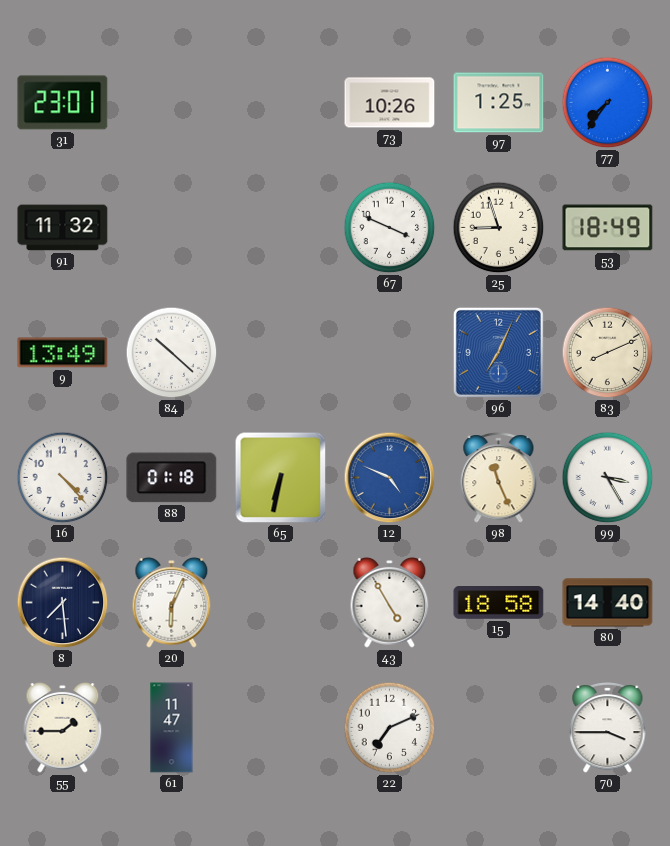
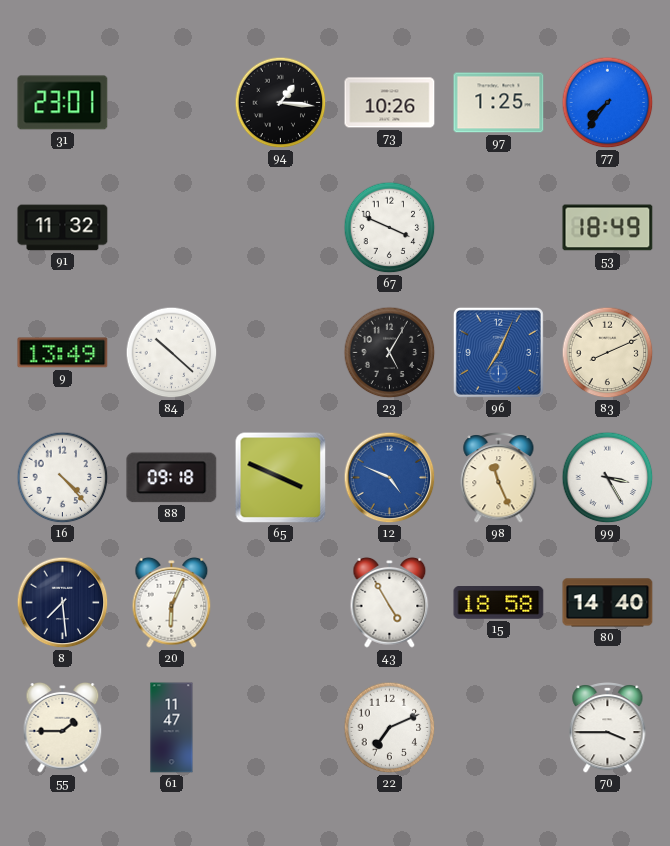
94: none -> 1:16
25: 8:57 -> none
23: none -> 5:05
88: 01:18 -> 09:18
65: 6:32 -> 3:49
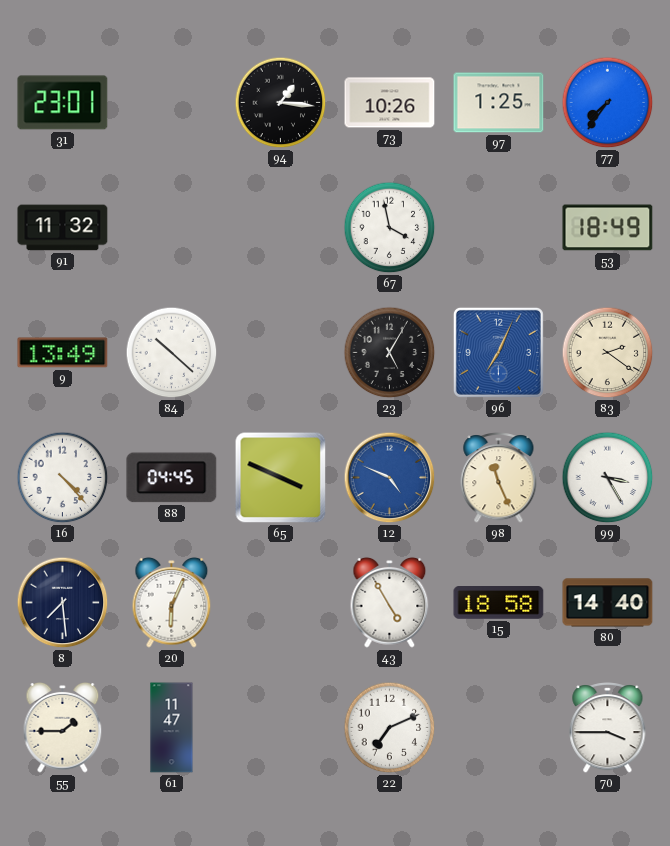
67: 3:49 -> 3:58
83: 8:11 -> 2:21
88: 09:18 -> 04:45
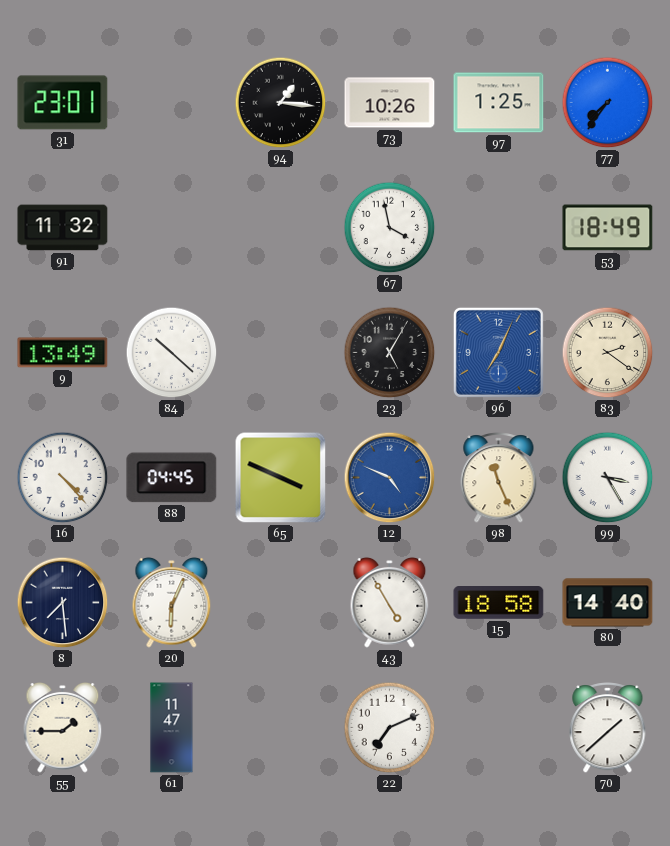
70: 3:45 -> 1:38
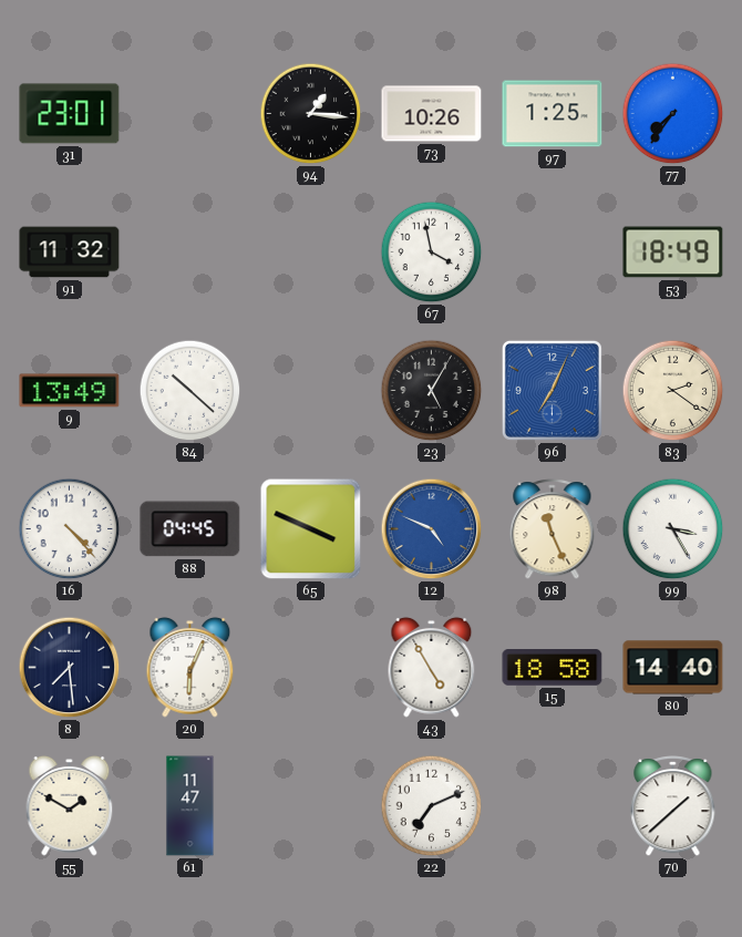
55: 1:45 -> 1:50
